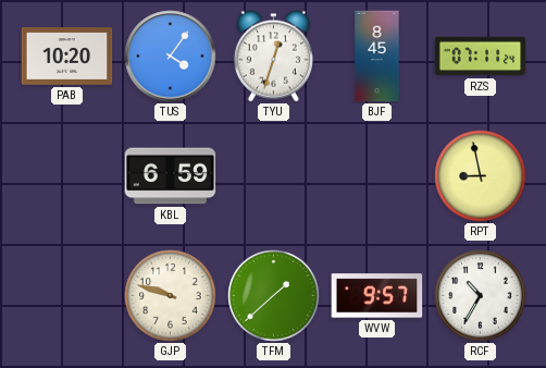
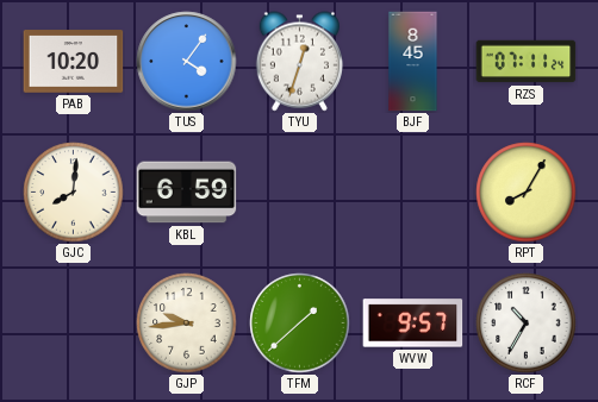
GJC: none -> 8:01
RPT: 8:58 -> 8:05
GJP: 9:48 -> 9:44
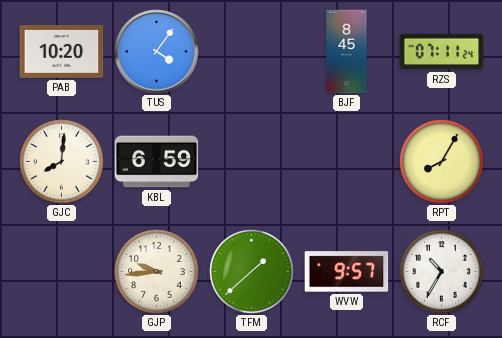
TYU: 12:33 -> none
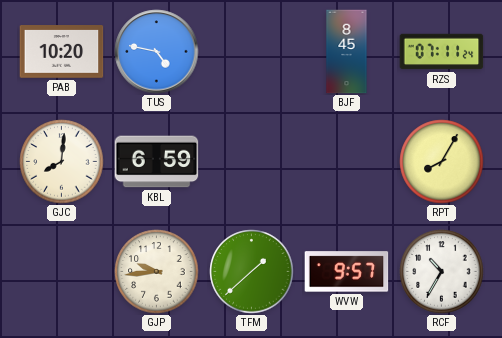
TUS: 4:06 -> 4:47
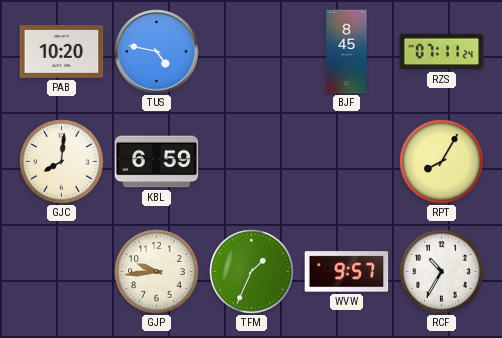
TFM: 1:38 -> 1:34
